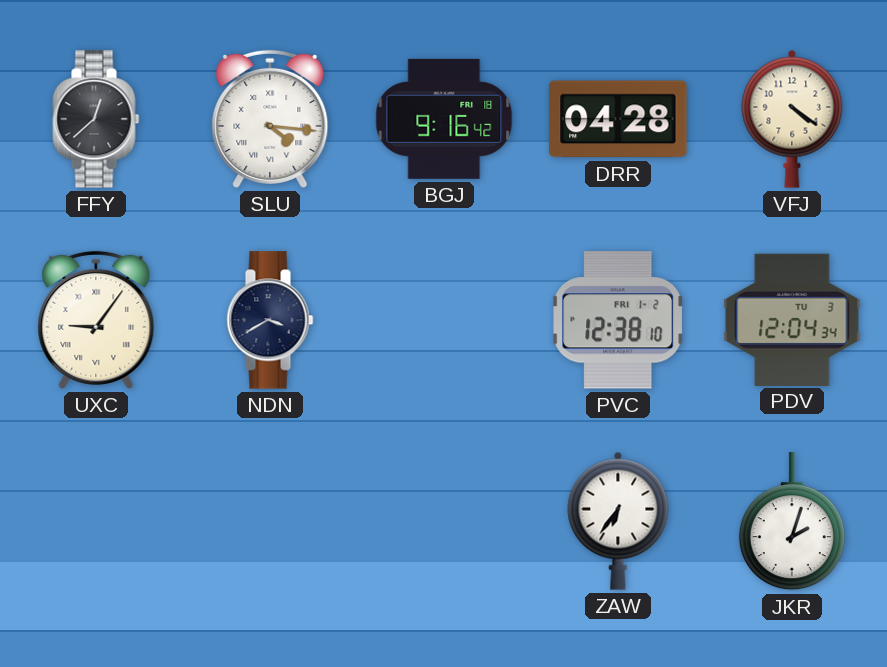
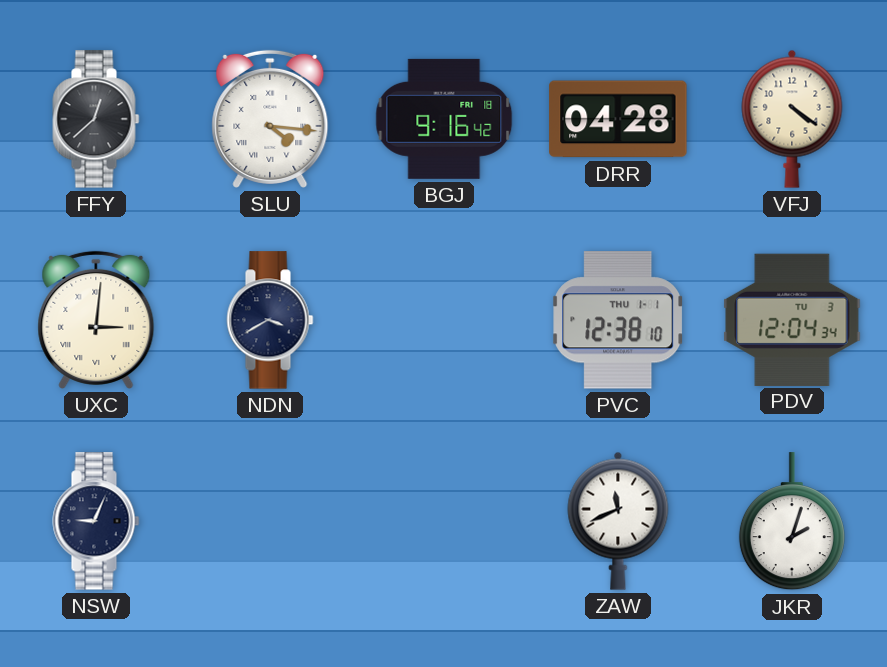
UXC: 9:06 -> 3:01
PVC date: FRI 1-2 -> THU 1-1
NSW: none -> 9:04
ZAW: 6:36 -> 11:41
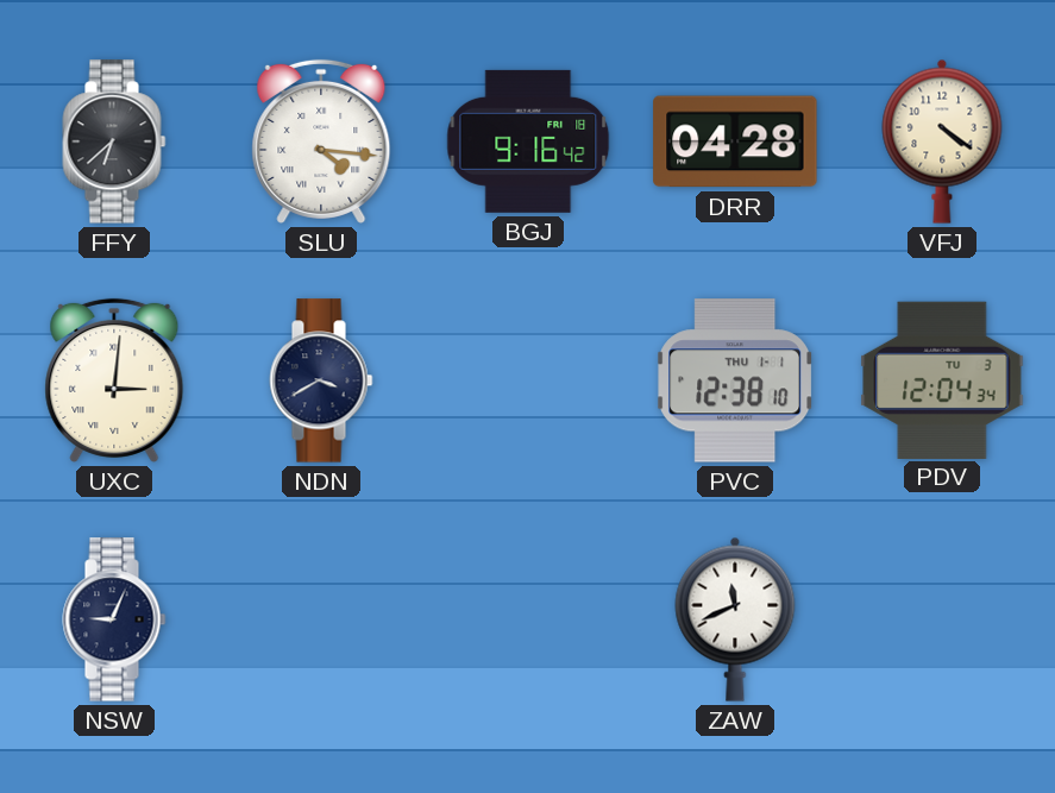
FFY: 12:38 -> 6:38
JKR: 2:03 -> none
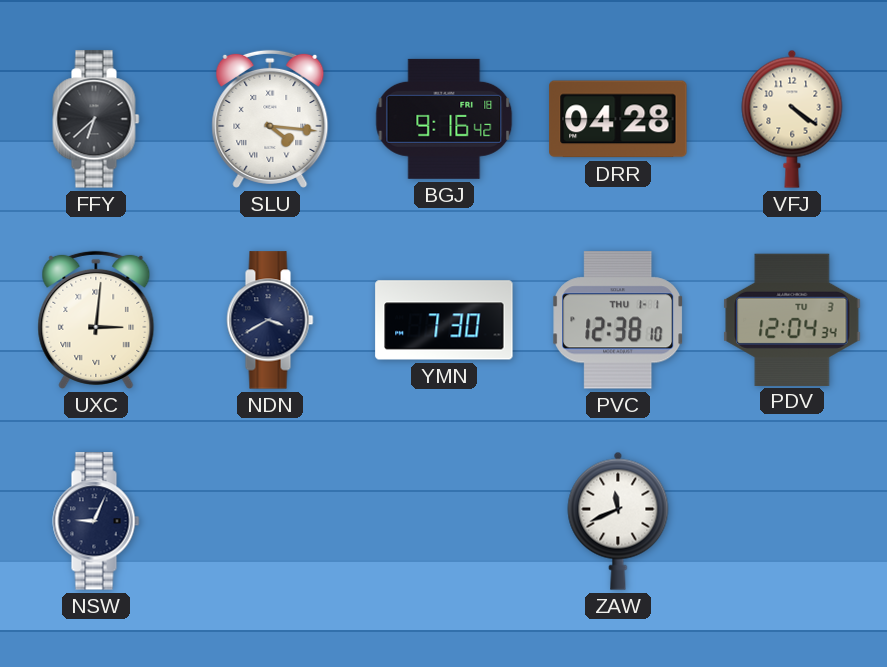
YMN: none -> 7:30
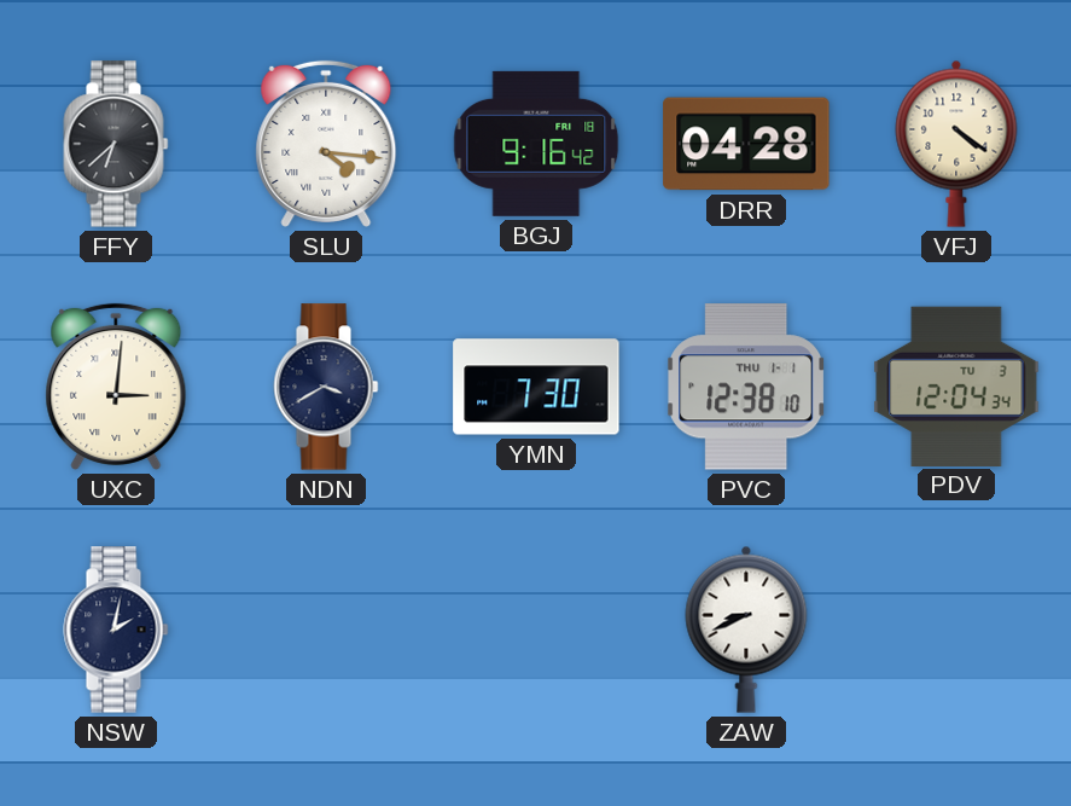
NSW: 9:04 -> 2:02
ZAW: 11:41 -> 8:41
